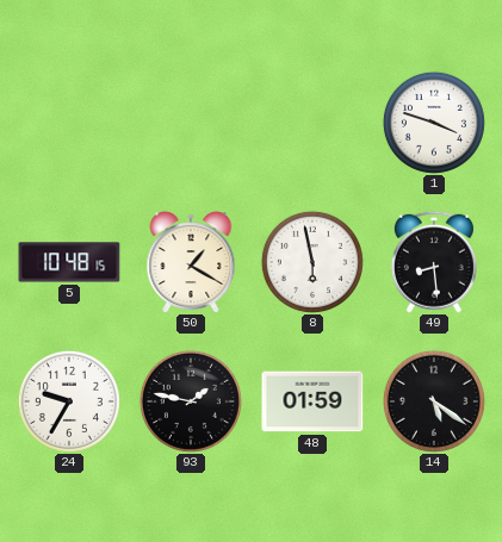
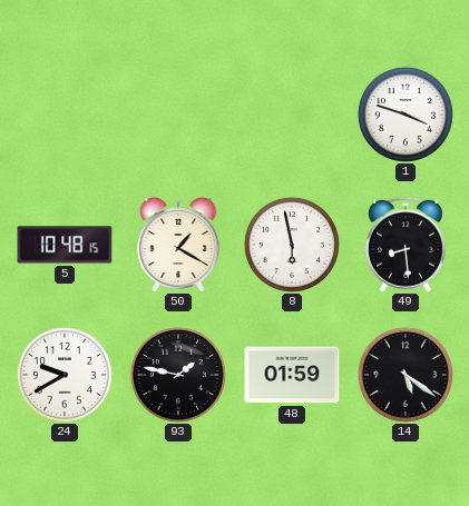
24: 9:35 -> 9:40
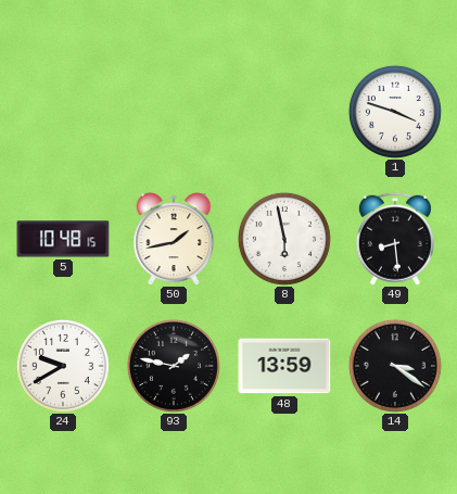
50: 1:20 -> 1:43
48: 01:59 -> 13:59
14: 5:21 -> 3:21
